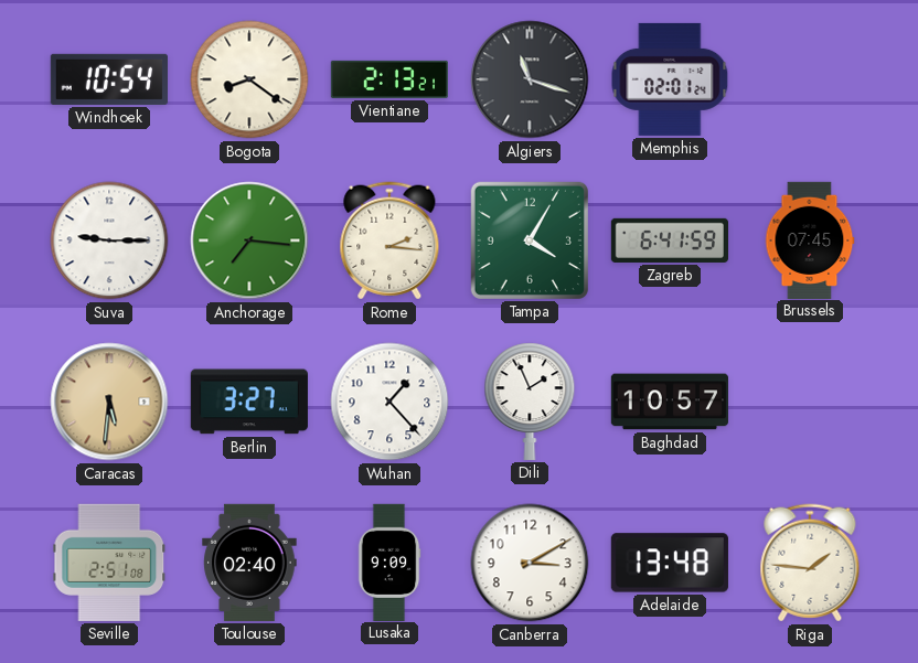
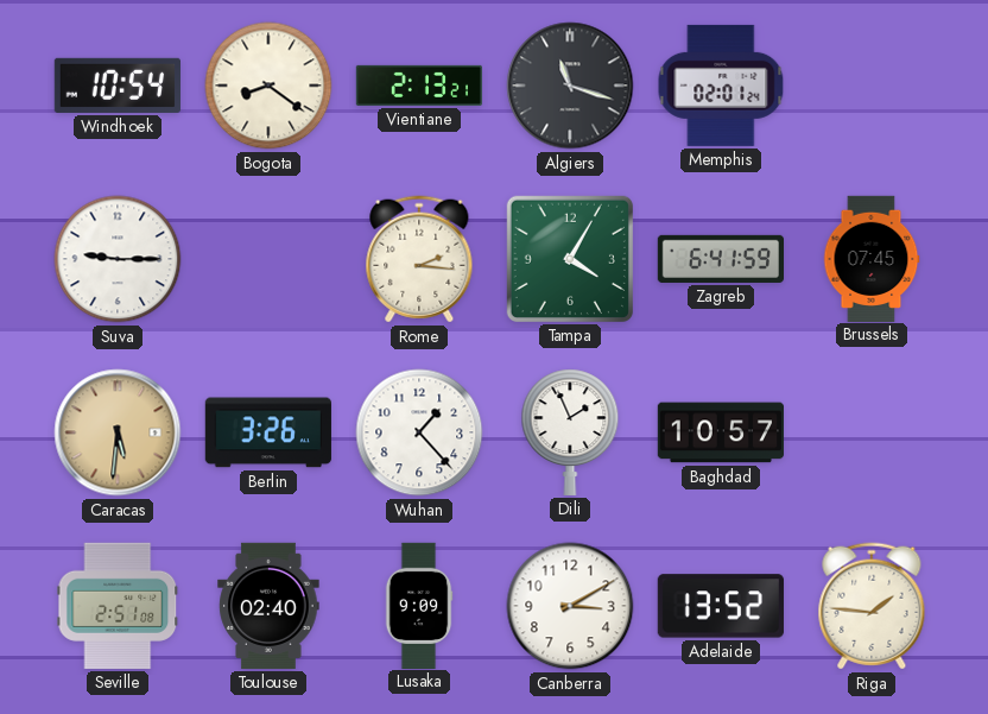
Anchorage: 7:16 -> none
Berlin: 3:27 -> 3:26
Adelaide: 13:48 -> 13:52
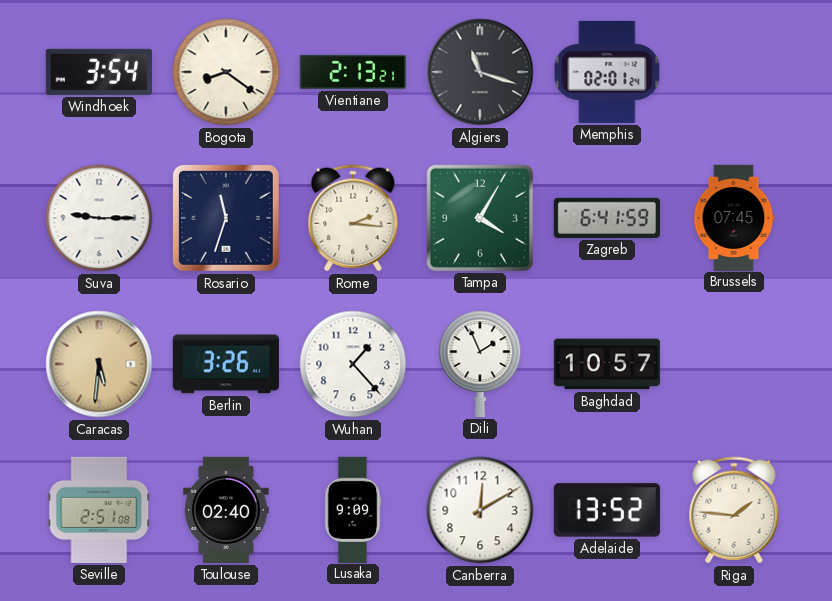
Windhoek: 10:54 -> 3:54
Rosario: none -> 11:33
Canberra: 3:10 -> 12:10
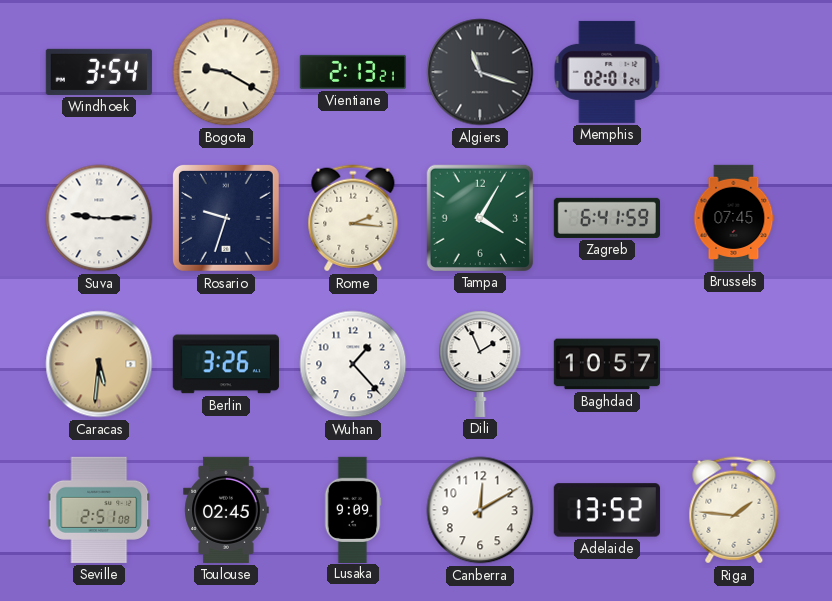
Bogota: 8:21 -> 9:20
Rosario: 11:33 -> 9:33
Toulouse: 02:40 -> 02:45
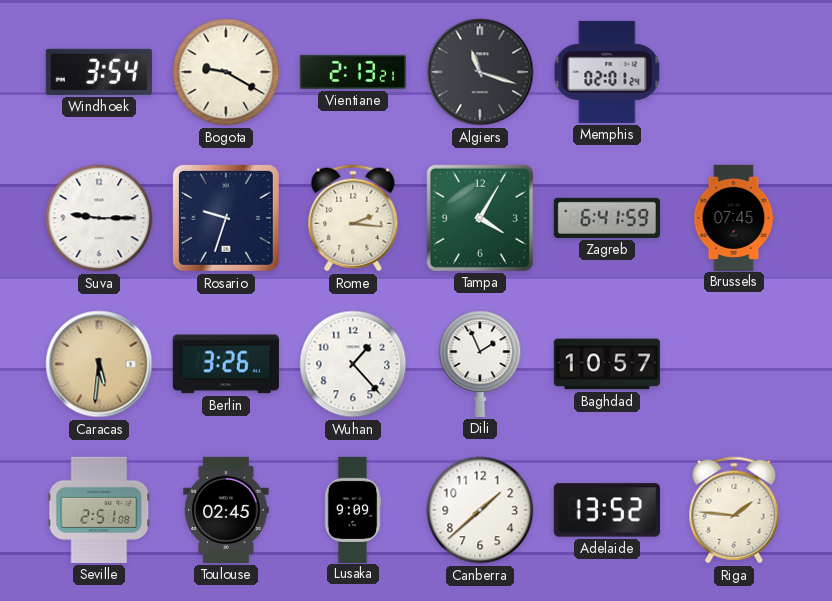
Canberra: 12:10 -> 1:38
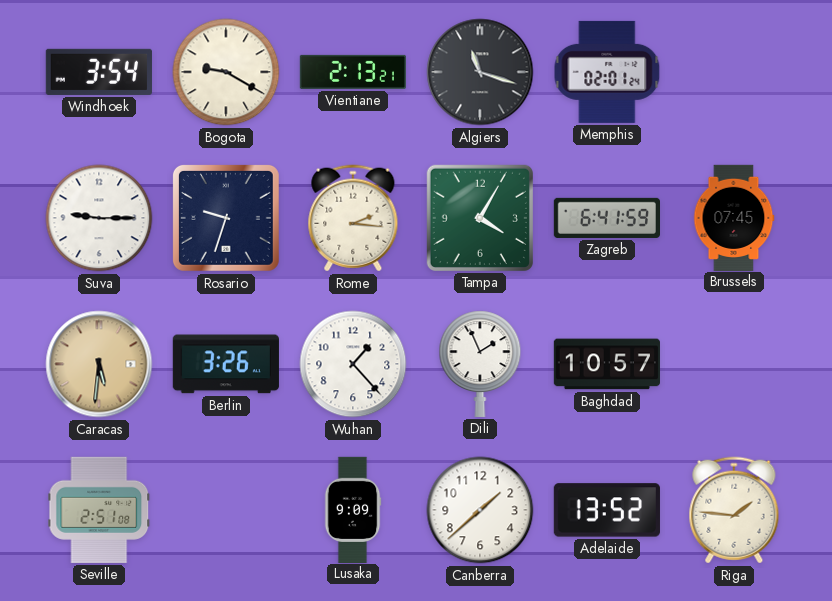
Toulouse: 02:45 -> none
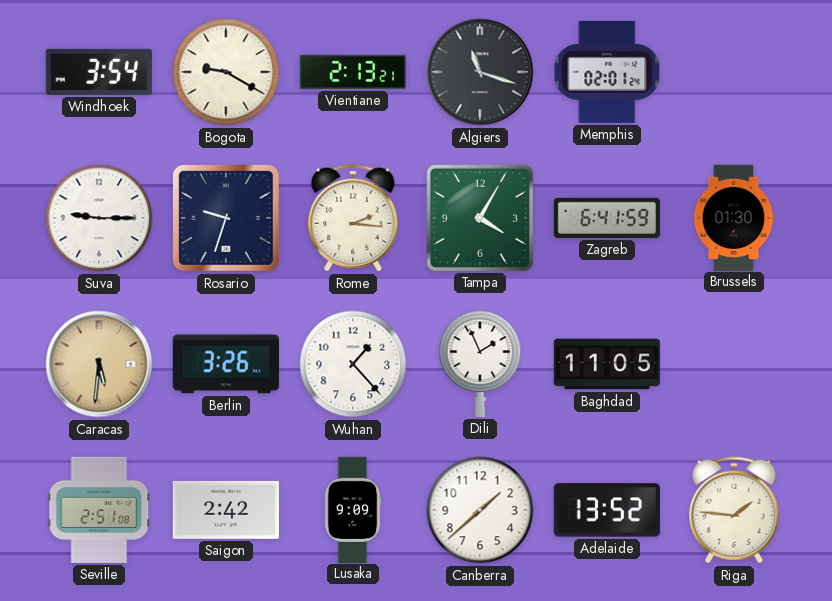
Brussels: 07:45 -> 01:30
Baghdad: 10:57 -> 11:05
Saigon: none -> 2:42
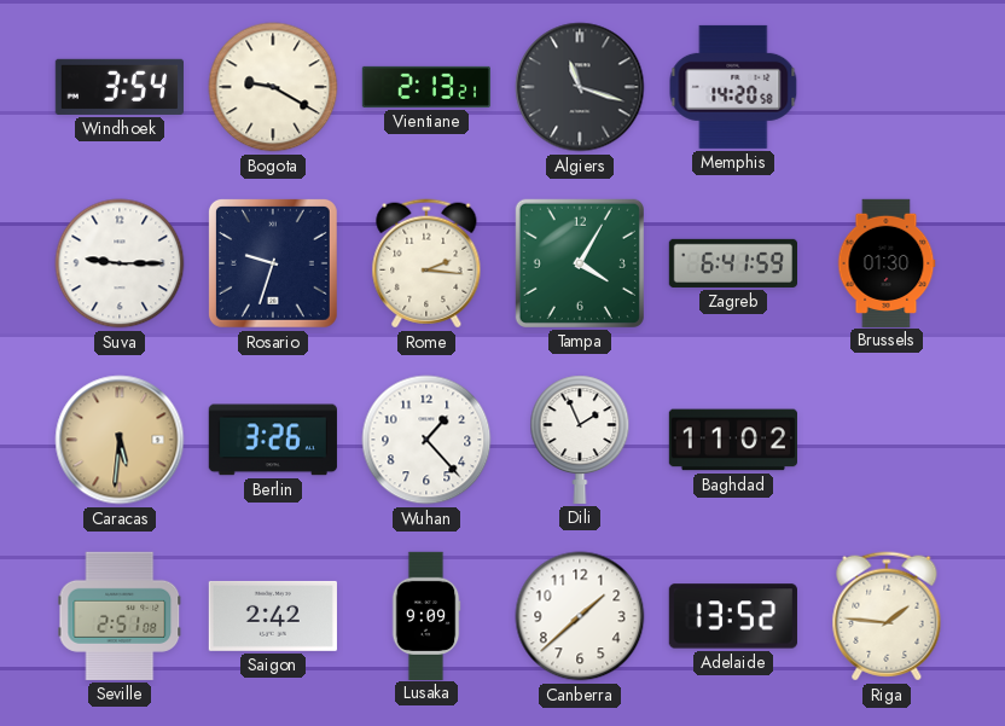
Memphis: 02:01 -> 14:20
Baghdad: 11:05 -> 11:02
